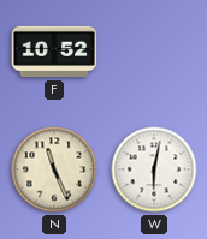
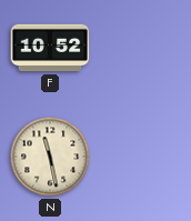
N: 11:26 -> 11:28
W: 6:02 -> none
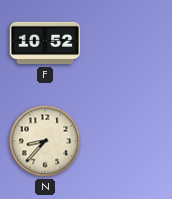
N: 11:28 -> 8:37
